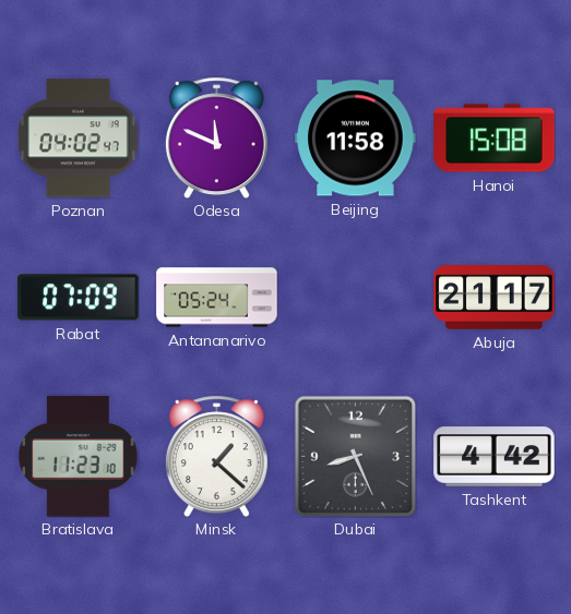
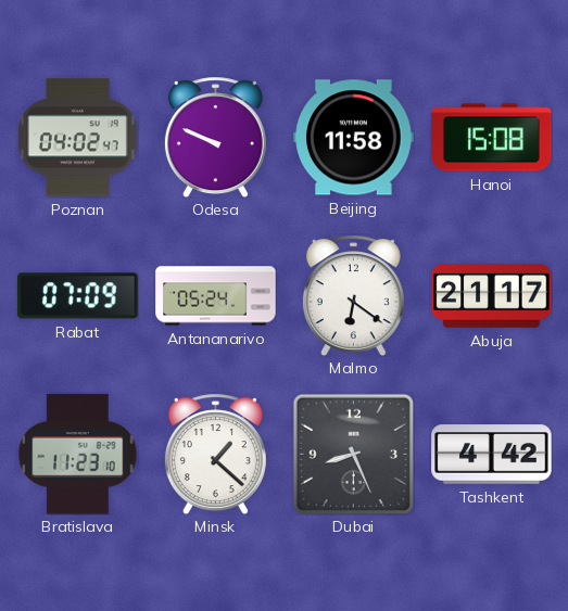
Odesa: 11:49 -> 9:49
Malmo: none -> 6:21
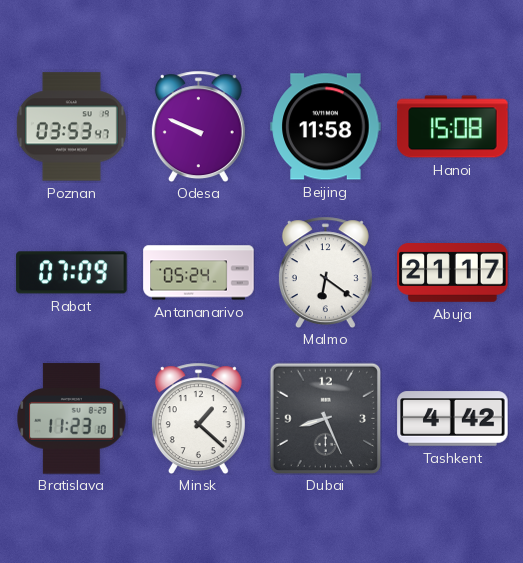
Poznan: 04:02 -> 03:53
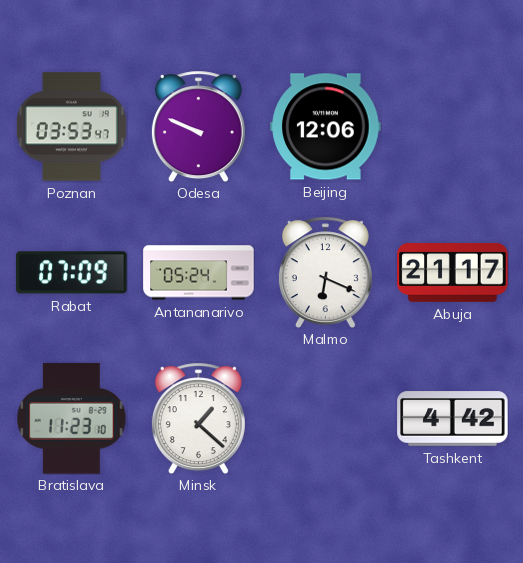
Beijing: 11:58 -> 12:06
Hanoi: 15:08 -> none
Malmo: 6:21 -> 6:19
Dubai: 8:26 -> none
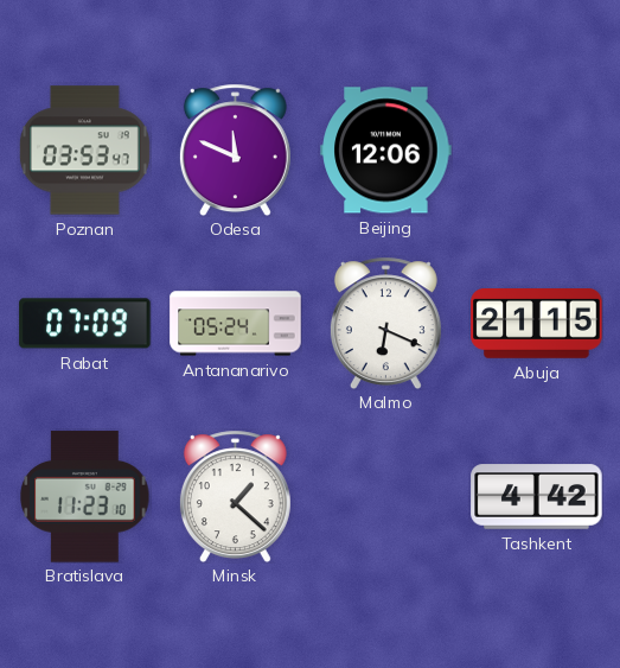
Odesa: 9:49 -> 11:49
Abuja: 21:17 -> 21:15
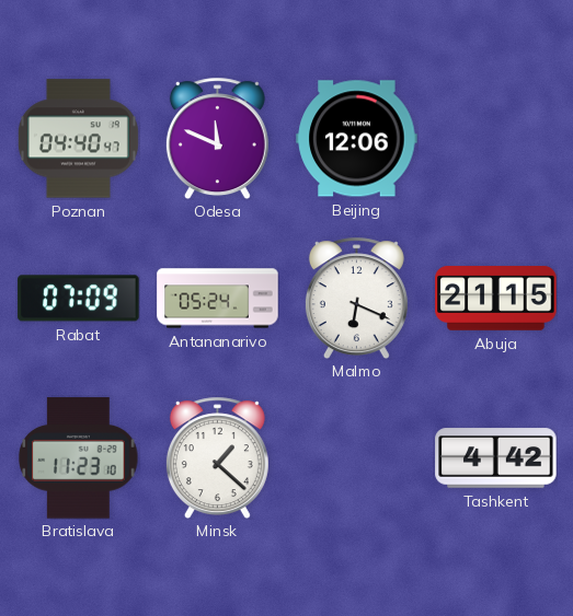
Poznan: 03:53 -> 04:40
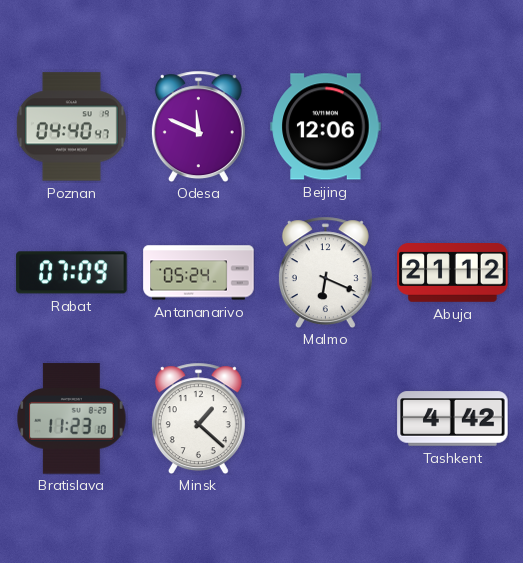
Abuja: 21:15 -> 21:12
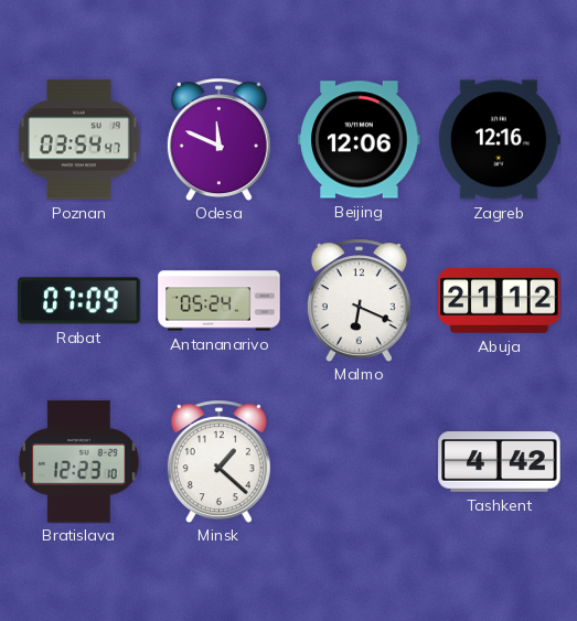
Poznan: 04:40 -> 03:54
Zagreb: none -> 12:16
Bratislava: 11:23 -> 12:23
